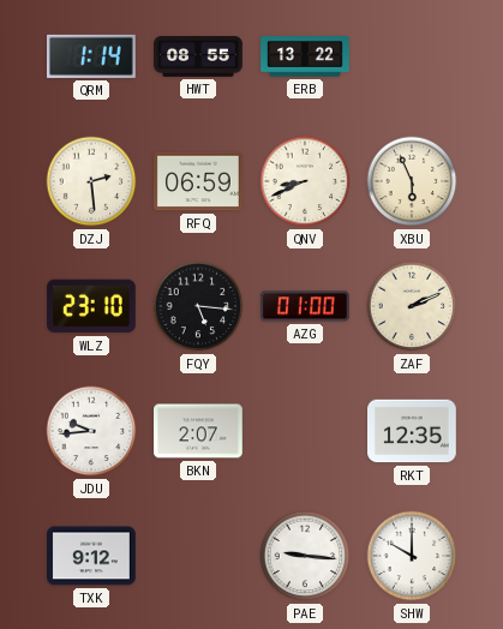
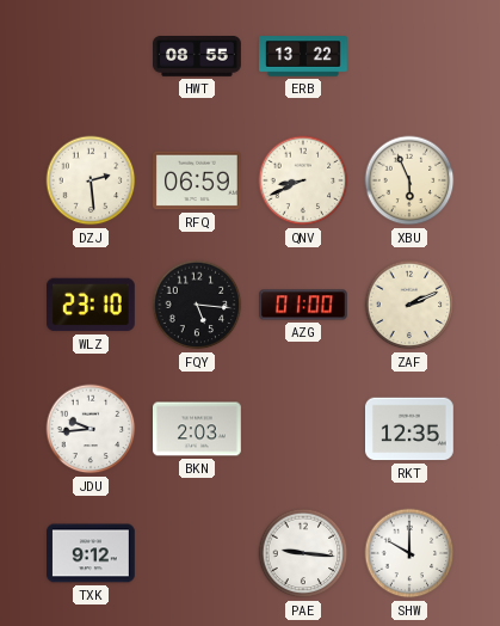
QRM: 1:14 -> none
BKN: 2:07 -> 2:03
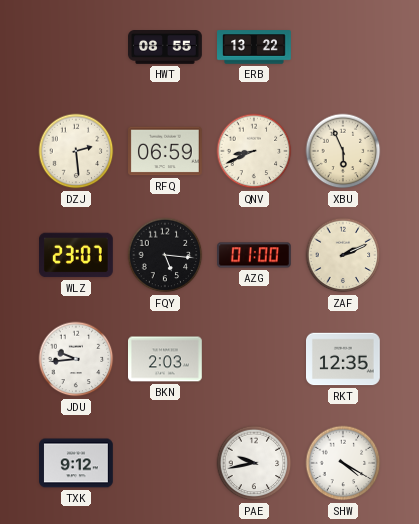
WLZ: 23:10 -> 23:07
PAE: 9:16 -> 9:43
SHW: 10:00 -> 4:20
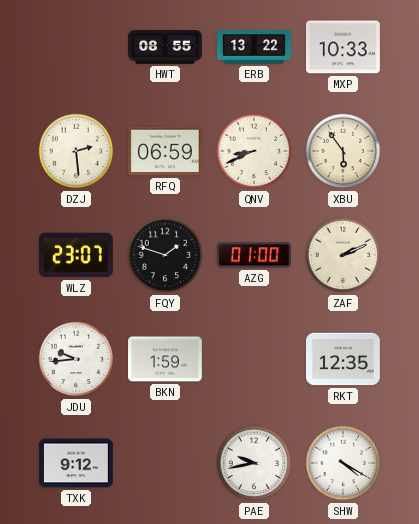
MXP: none -> 10:33
XBU: 5:56 -> 5:54
FQY: 5:16 -> 1:48
BKN: 2:03 -> 1:59
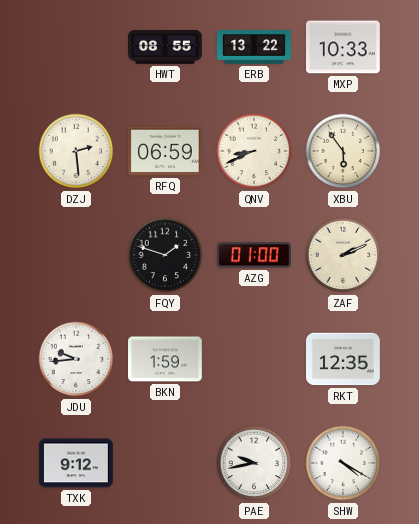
WLZ: 23:07 -> none
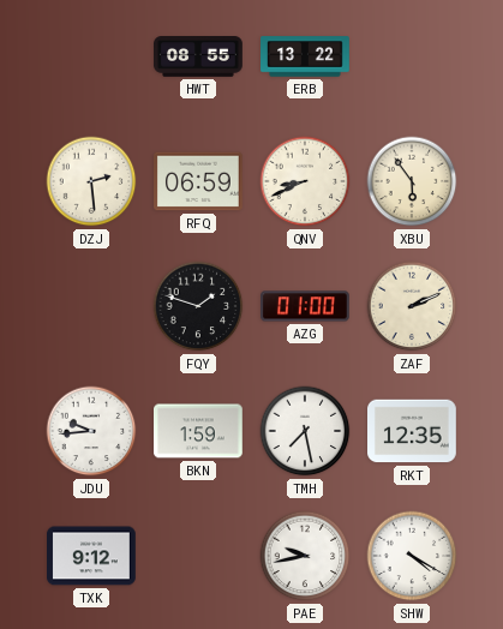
MXP: 10:33 -> none
TMH: none -> 7:28
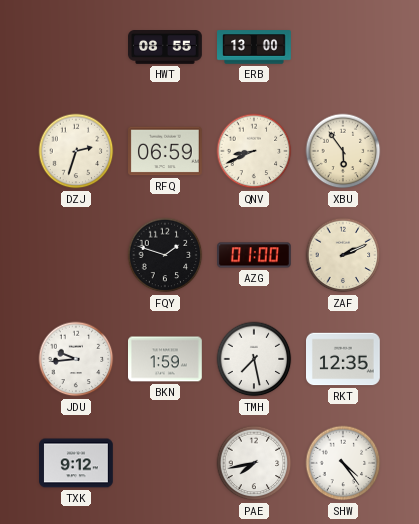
ERB: 13:22 -> 13:00
DZJ: 2:29 -> 2:33
PAE: 9:43 -> 7:43
SHW: 4:20 -> 4:24
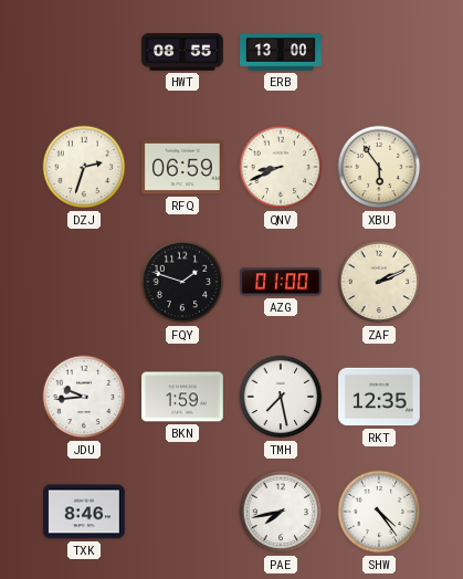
TXK: 9:12 -> 8:46
